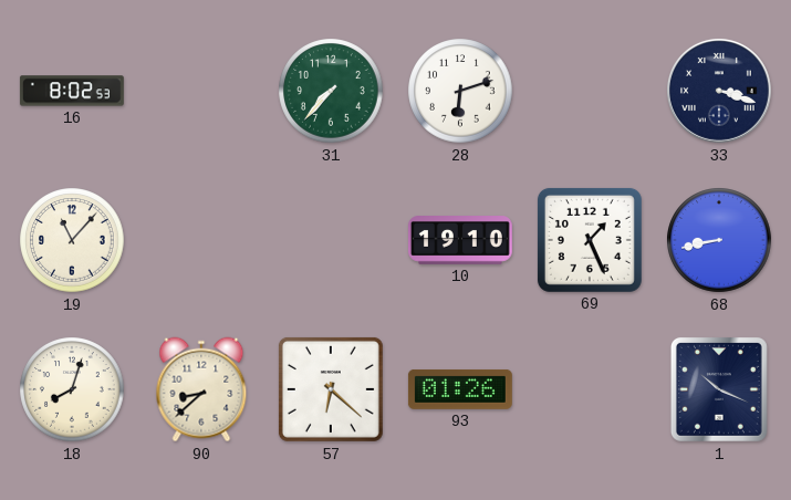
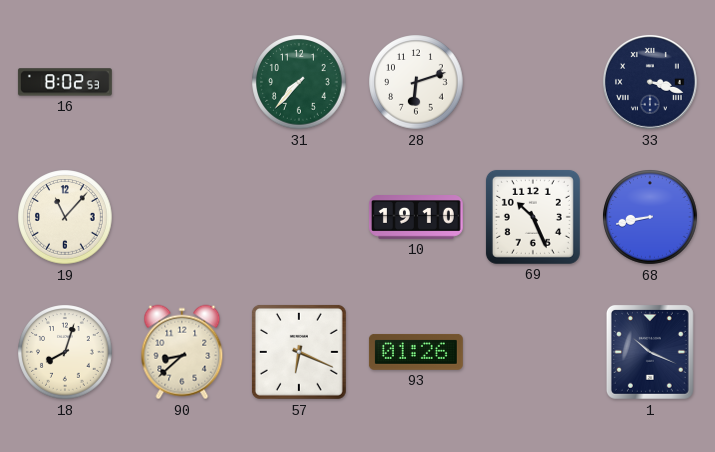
69: 1:26 -> 10:26
57: 6:22 -> 6:19
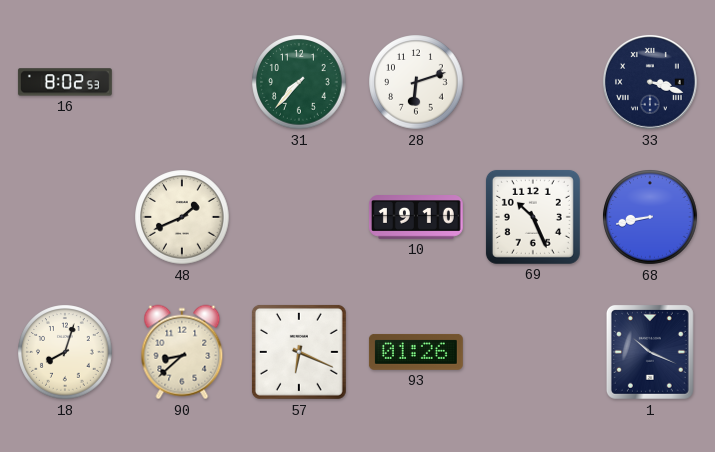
19: 11:07 -> none
48: none -> 1:41
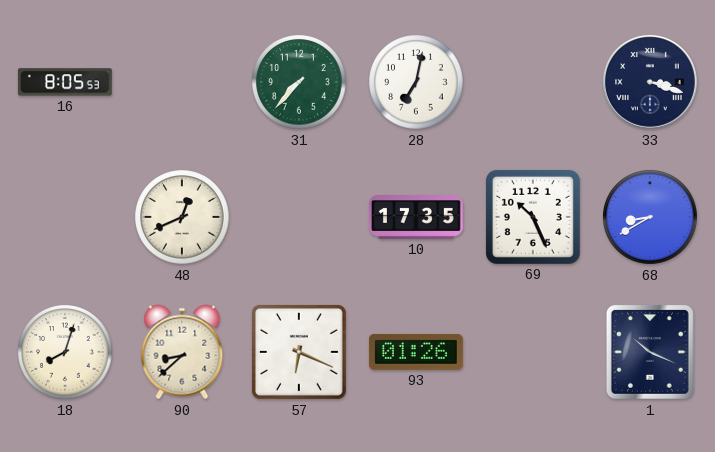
16: 8:02 -> 8:05
28: 6:12 -> 7:02
48: 1:41 -> 12:41
10: 19:10 -> 17:35
68: 8:43 -> 8:40
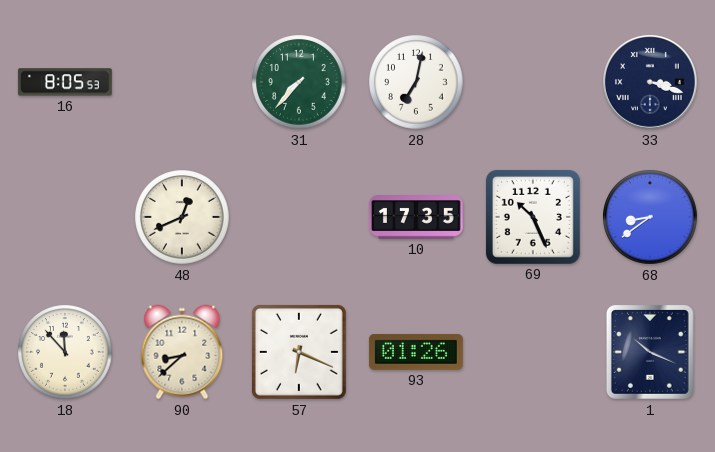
68: 8:40 -> 8:39
18: 8:03 -> 11:53
